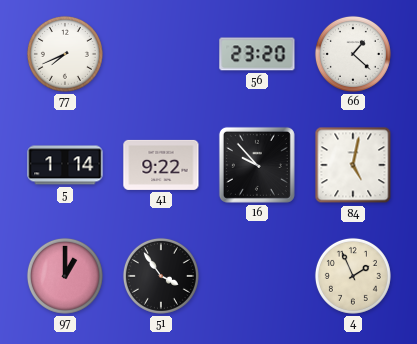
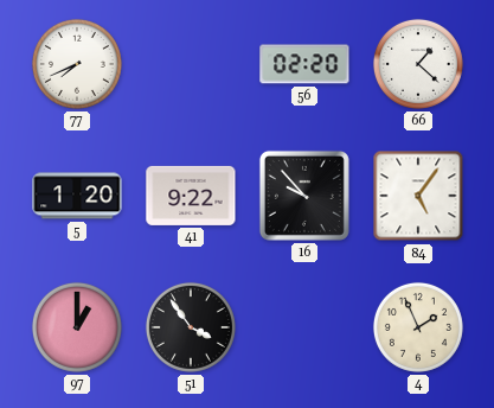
56: 23:20 -> 02:20
5: 1:14 -> 1:20
84: 5:02 -> 5:06
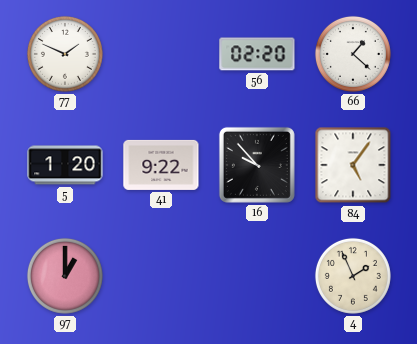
77: 7:41 -> 1:49
51: 3:54 -> none
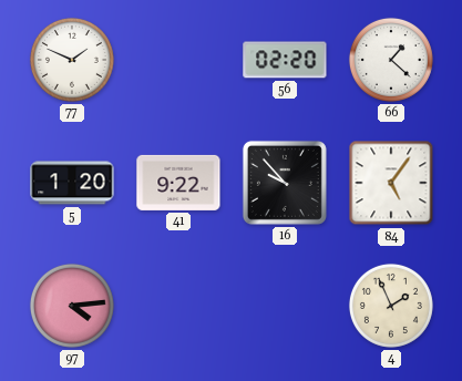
97: 1:00 -> 4:14
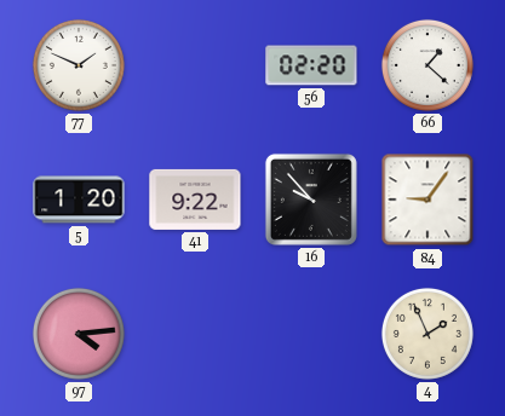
84: 5:06 -> 9:06
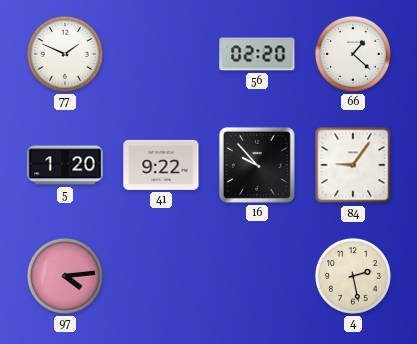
4: 1:56 -> 2:28
